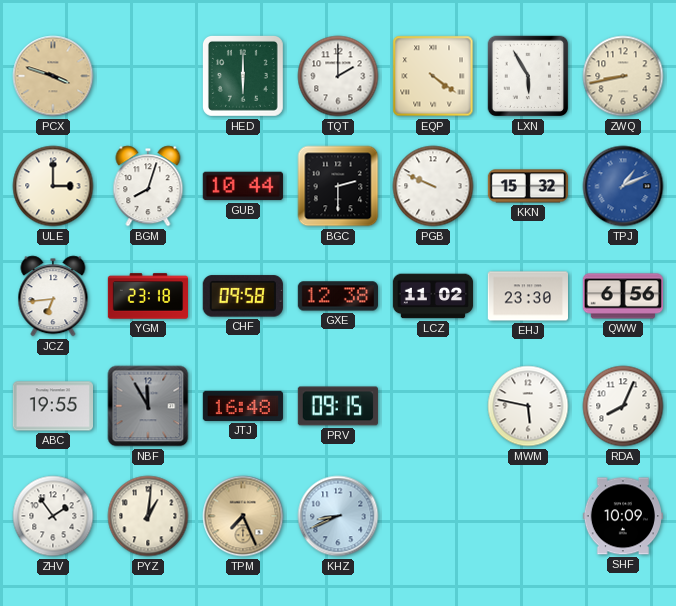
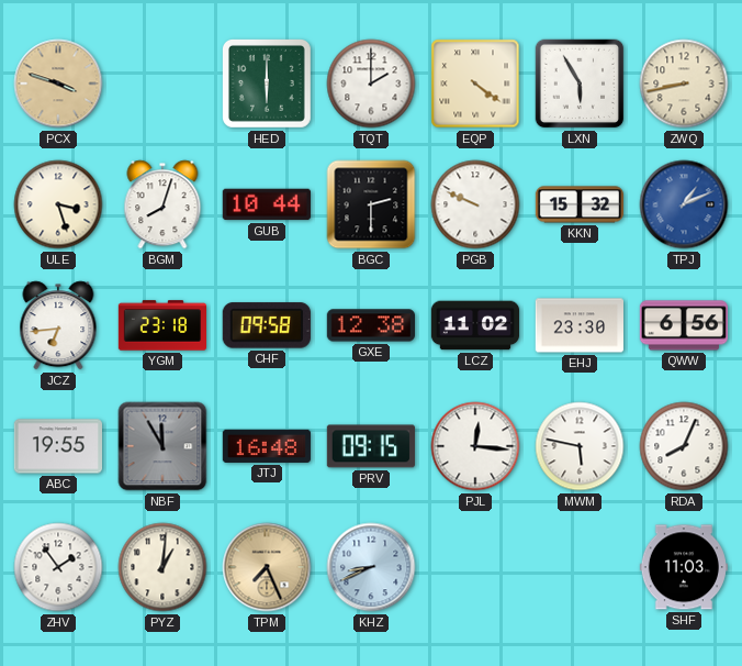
ULE: 3:00 -> 3:27
PJL: none -> 12:16
SHF: 10:09 -> 11:03
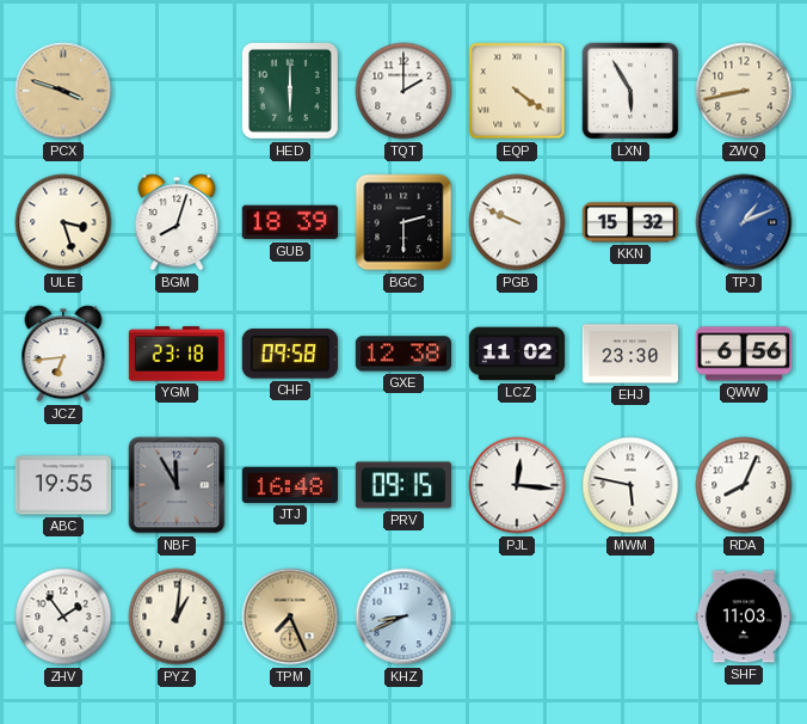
GUB: 10:44 -> 18:39
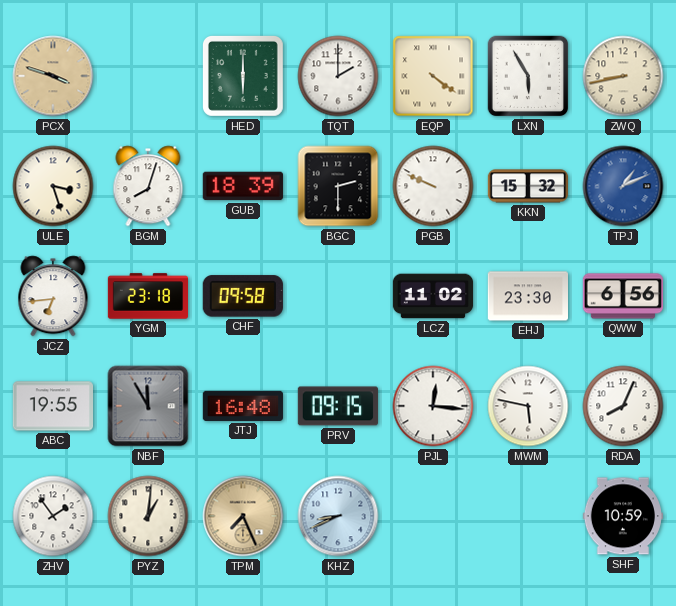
GXE: 12:38 -> none
SHF: 11:03 -> 10:59
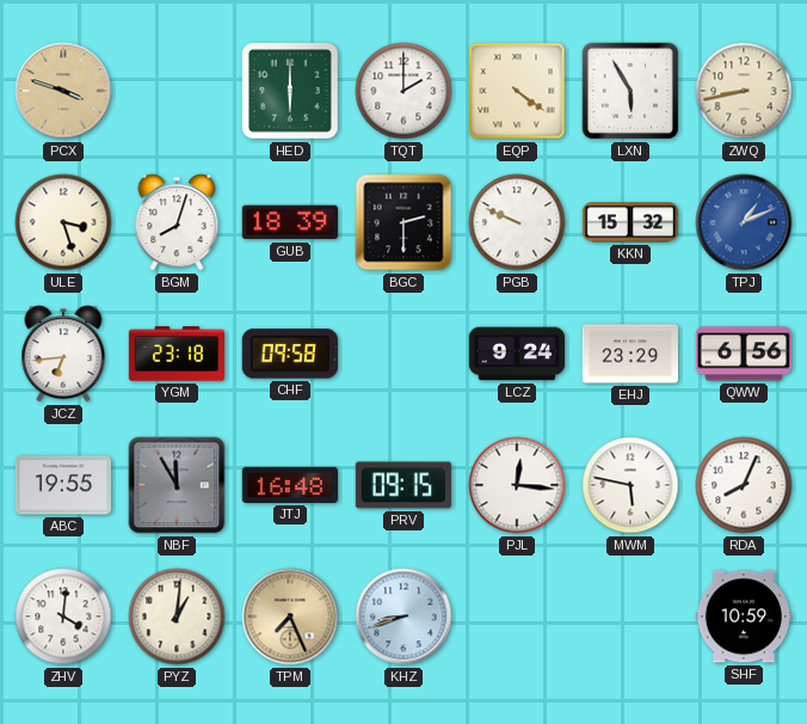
LCZ: 11:02 -> 9:24
EHJ: 23:30 -> 23:29
ZHV: 1:54 -> 4:01
KHZ: 8:41 -> 8:42
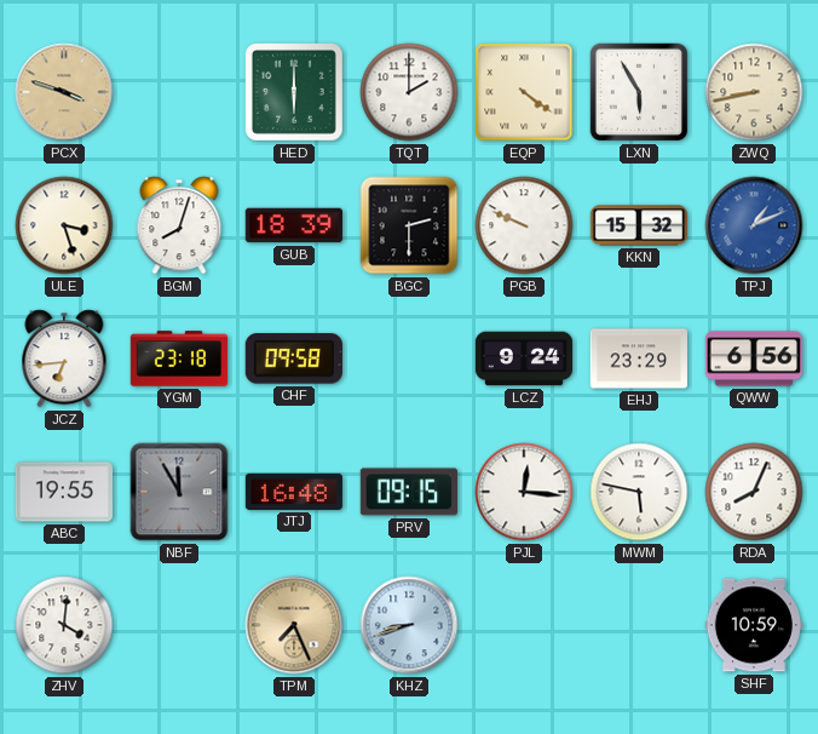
PYZ: 1:01 -> none
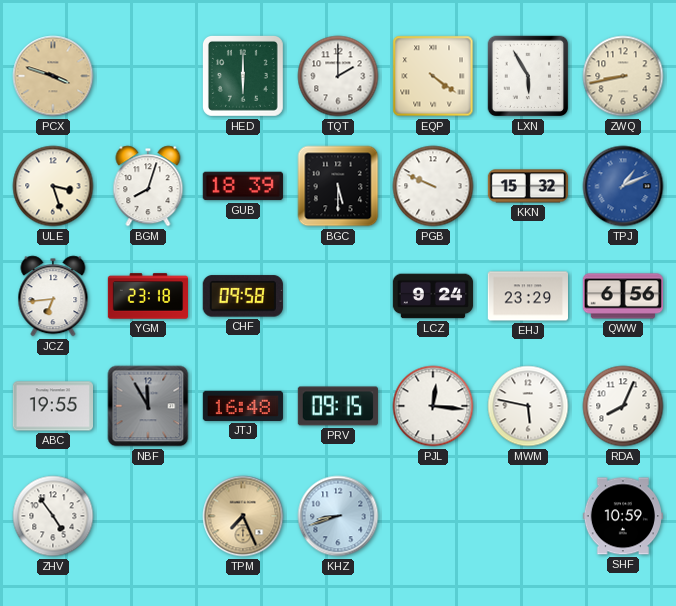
BGC: 2:30 -> 5:30
ZHV: 4:01 -> 4:54
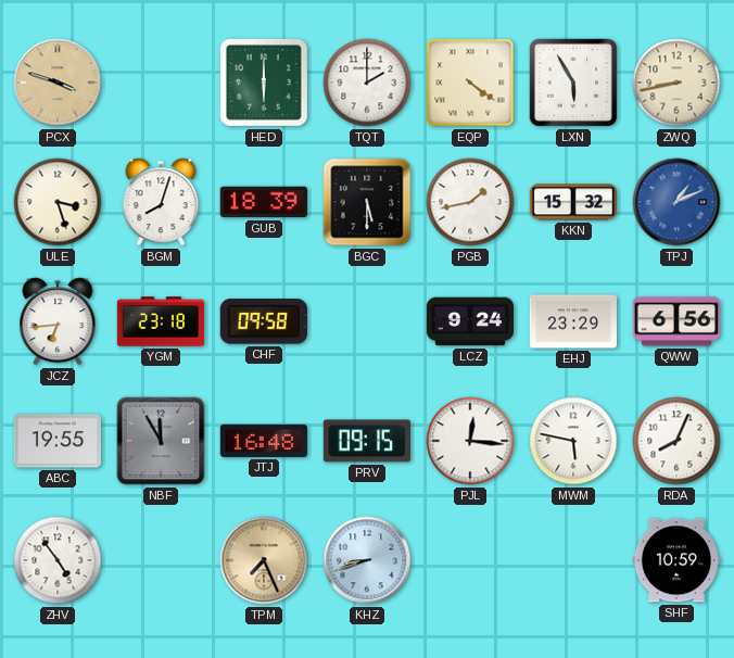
PGB: 9:49 -> 1:43
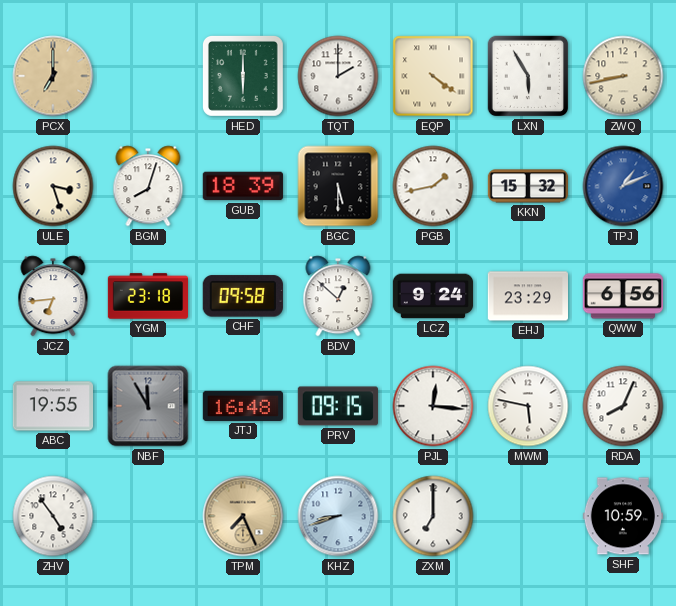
PCX: 3:48 -> 7:00
BDV: none -> 12:52
ZXM: none -> 7:00
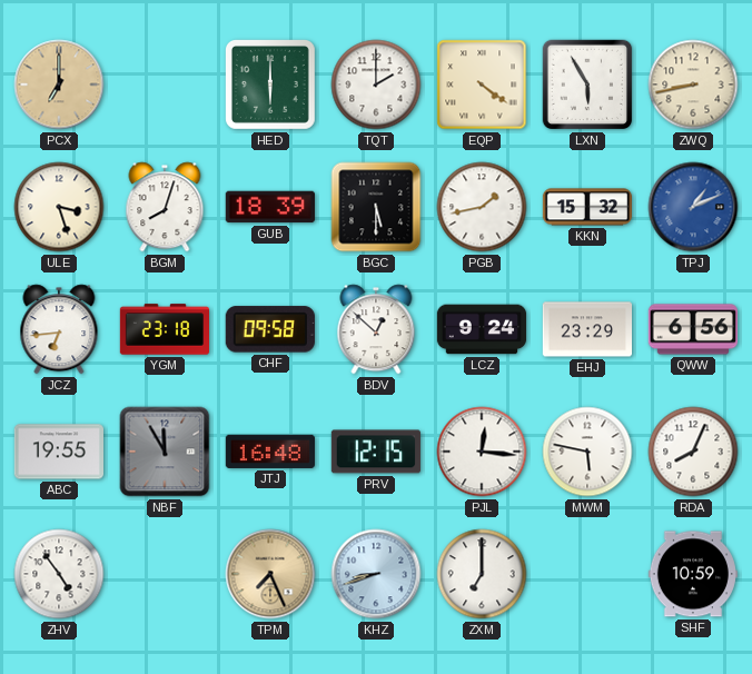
PRV: 09:15 -> 12:15
